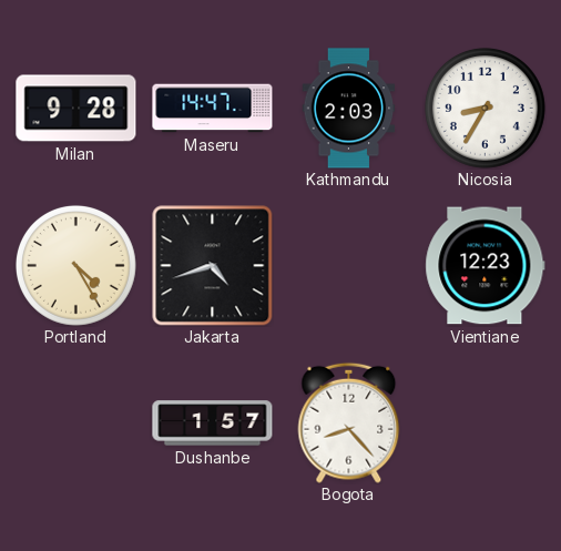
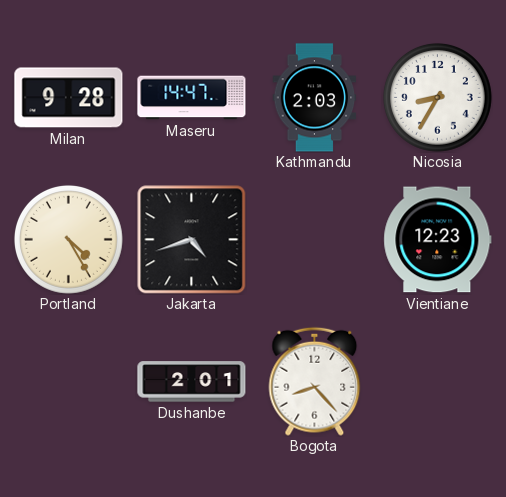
Dushanbe: 1:57 -> 2:01
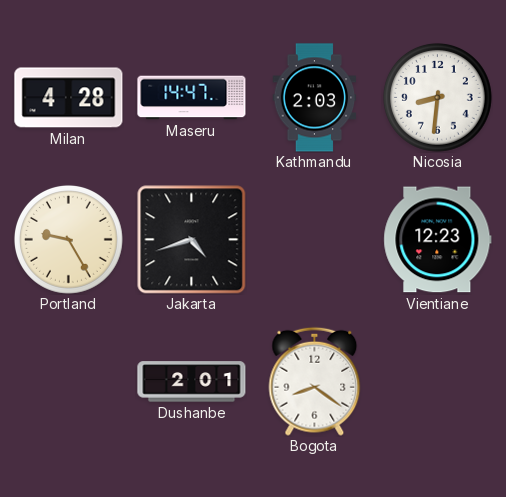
Milan: 9:28 -> 4:28
Nicosia: 8:35 -> 8:31
Portland: 4:25 -> 9:25
Bogota: 8:23 -> 8:21
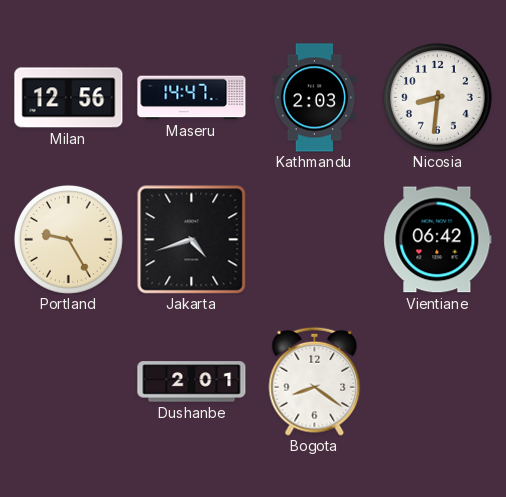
Milan: 4:28 -> 12:56
Vientiane: 12:23 -> 06:42
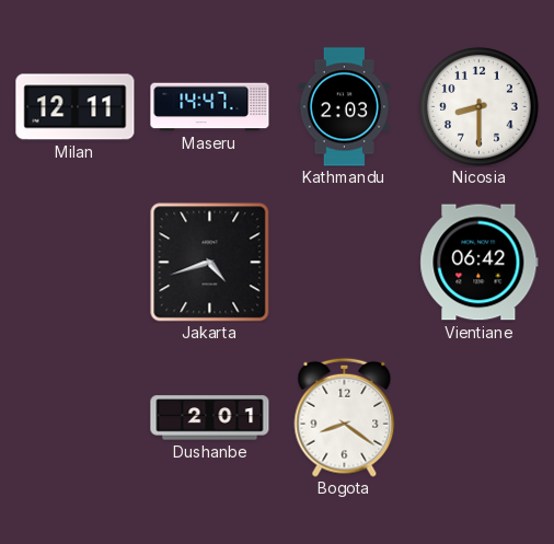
Milan: 12:56 -> 12:11
Nicosia: 8:31 -> 8:30
Portland: 9:25 -> none
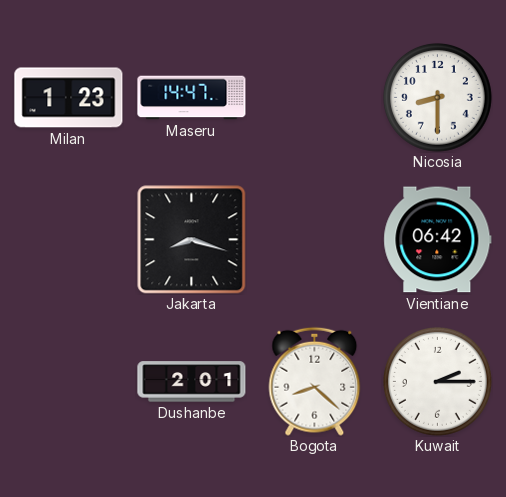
Milan: 12:11 -> 1:23
Kathmandu: 2:03 -> none
Jakarta: 4:42 -> 8:18
Bogota: 8:21 -> 8:22
Kuwait: none -> 2:15
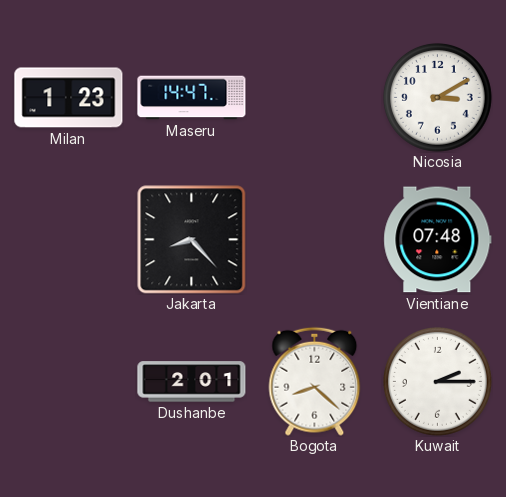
Nicosia: 8:30 -> 3:10
Jakarta: 8:18 -> 8:23
Vientiane: 06:42 -> 07:48
